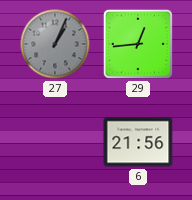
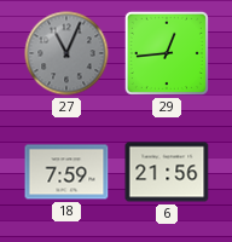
27: 1:04 -> 11:04
18: none -> 7:59
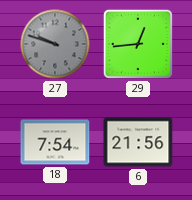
27: 11:04 -> 9:48
18: 7:59 -> 7:54
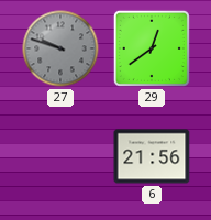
29: 12:44 -> 12:39
18: 7:54 -> none
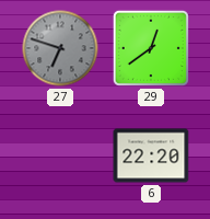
27: 9:48 -> 6:48
6: 21:56 -> 22:20
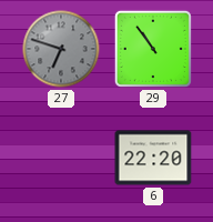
29: 12:39 -> 10:54
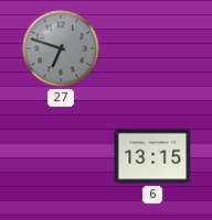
29: 10:54 -> none
6: 22:20 -> 13:15
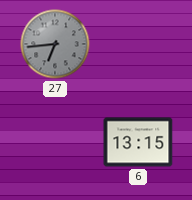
27: 6:48 -> 6:44
